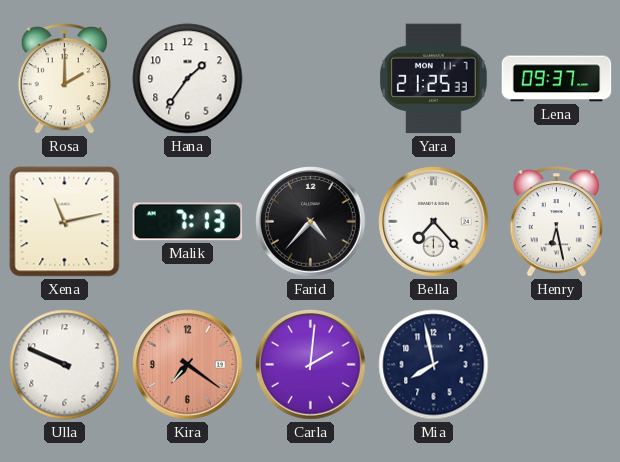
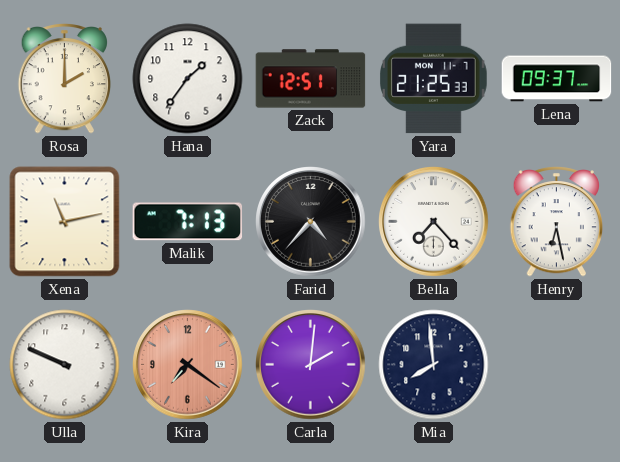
Zack: none -> 12:51
Mia: 7:58 -> 7:59
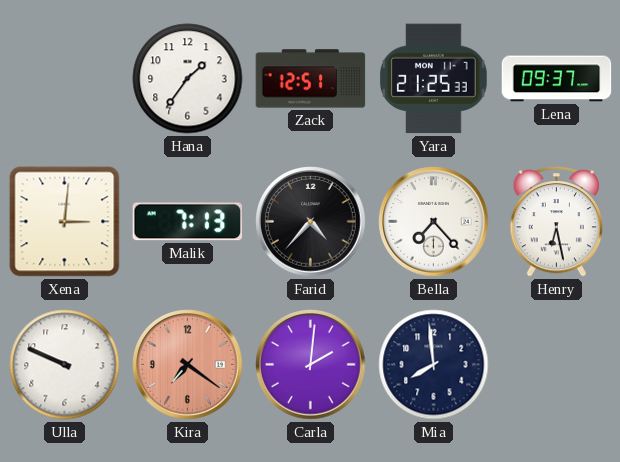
Rosa: 2:00 -> none
Xena: 11:13 -> 3:01
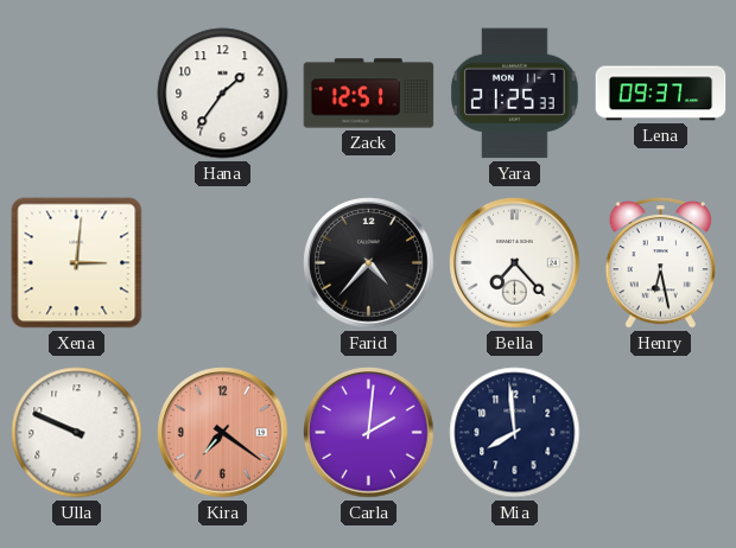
Malik: 7:13 -> none
